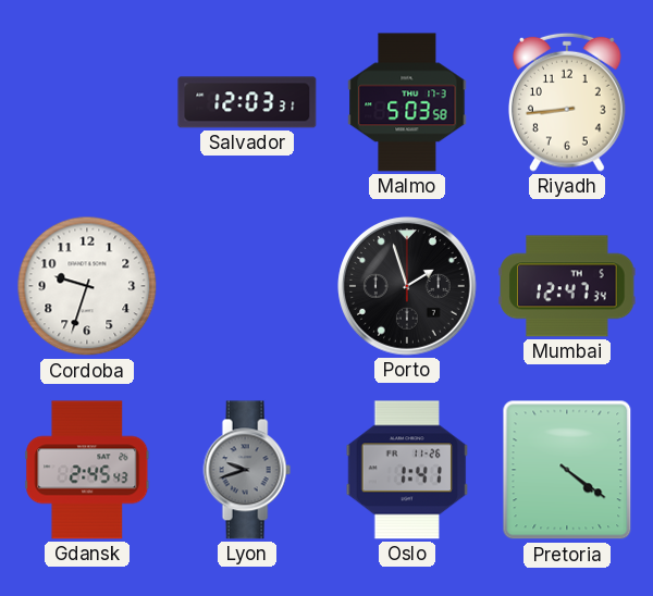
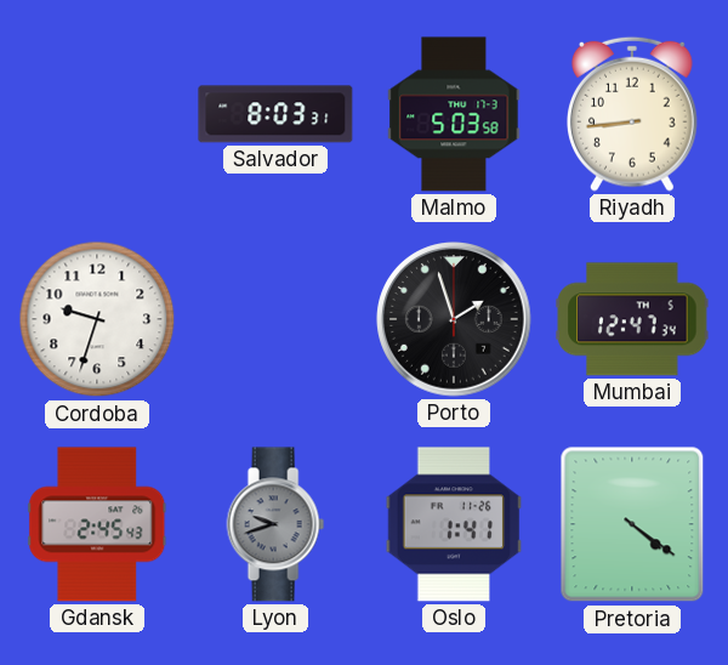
Salvador: 12:03 -> 8:03
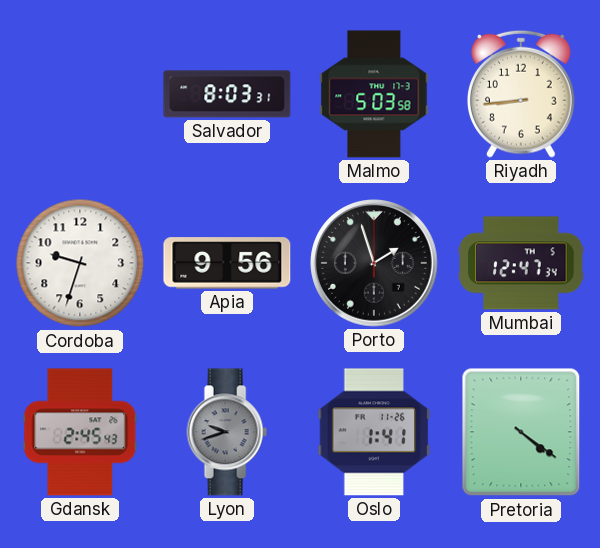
Apia: none -> 9:56
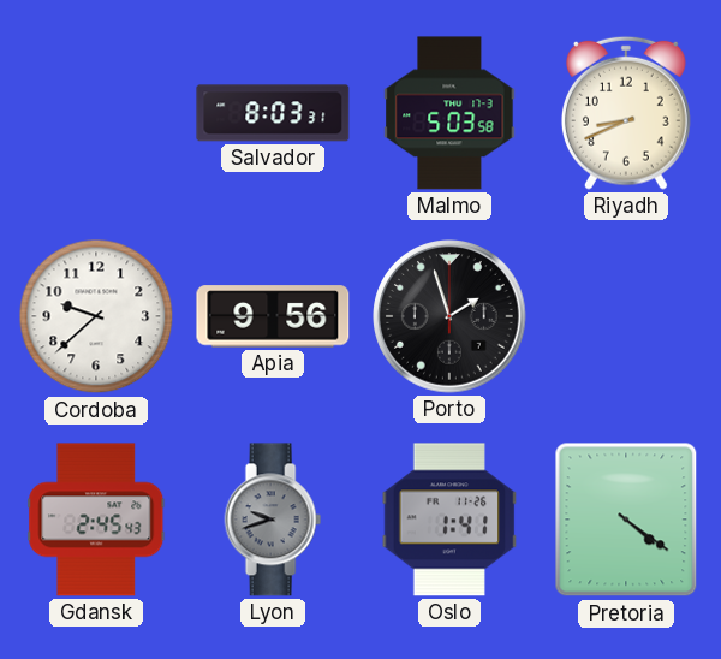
Riyadh: 8:44 -> 8:41
Cordoba: 9:33 -> 9:38
Mumbai: 12:47 -> none
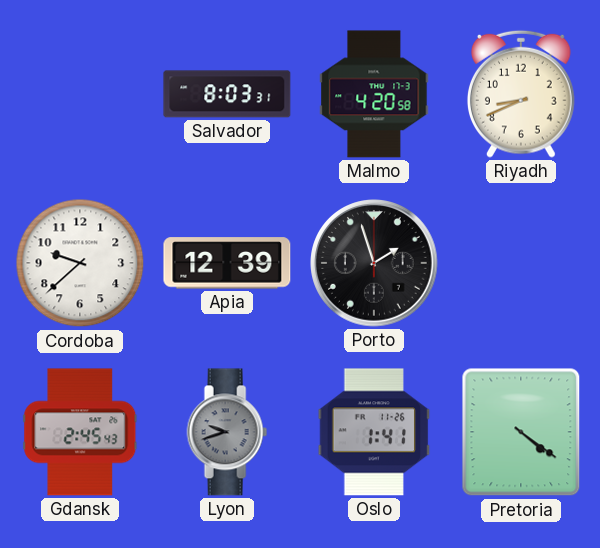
Malmo: 5:03 -> 4:20
Apia: 9:56 -> 12:39
